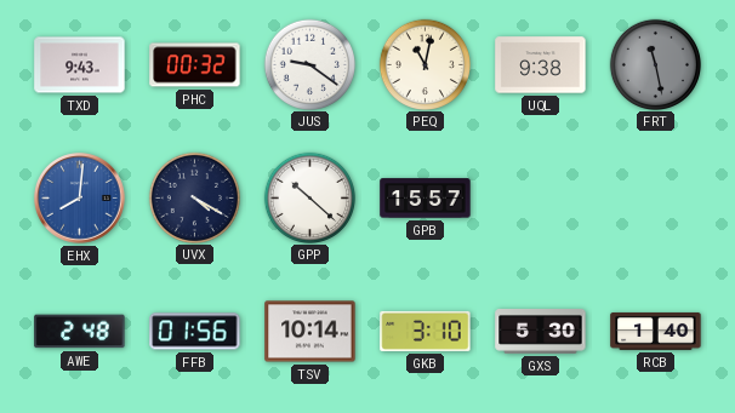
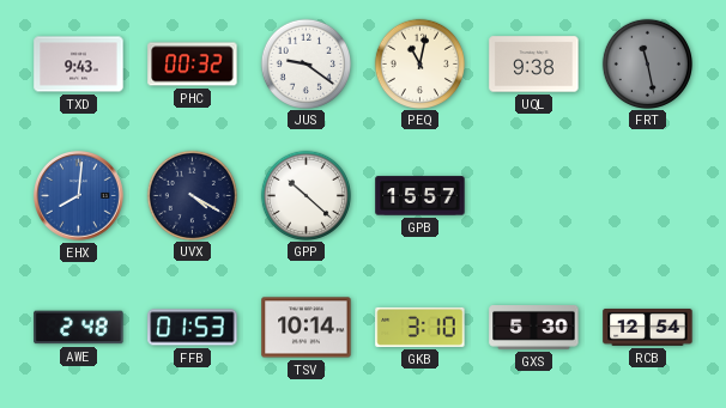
FFB: 01:56 -> 01:53
RCB: 1:40 -> 12:54
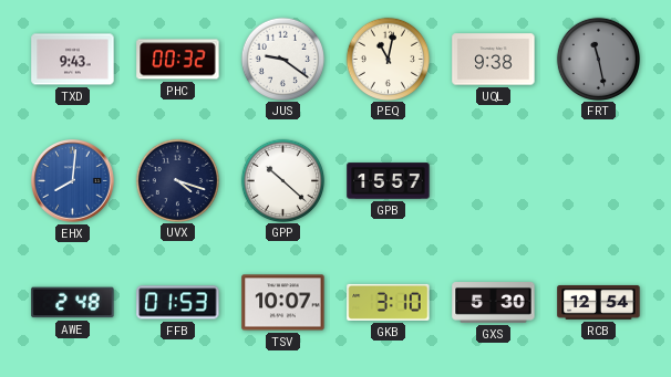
UVX: 4:20 -> 4:18
TSV: 10:14 -> 10:07
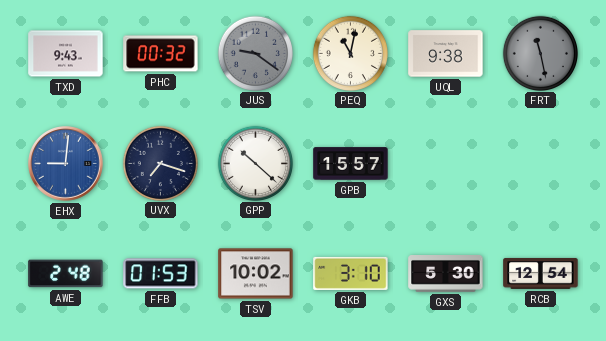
JUS dial: white -> grey
EHX: 8:01 -> 9:01
UVX: 4:18 -> 7:18
TSV: 10:07 -> 10:02
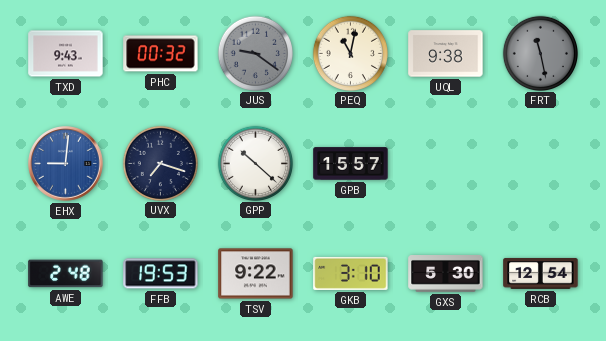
FFB: 01:53 -> 19:53
TSV: 10:02 -> 9:22
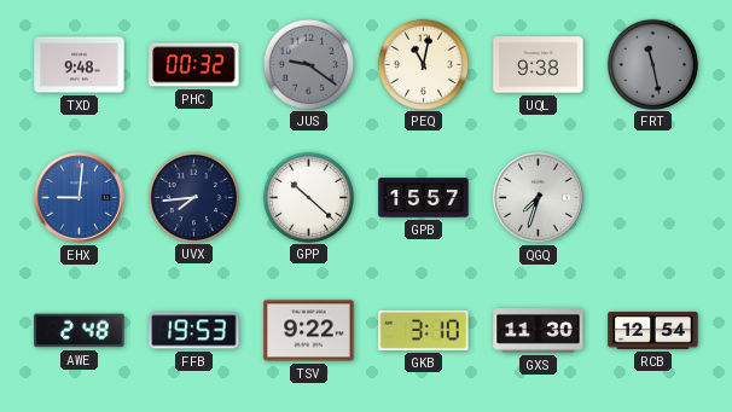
TXD: 9:43 -> 9:48
UVX: 7:18 -> 7:44
QGQ: none -> 7:33
GXS: 5:30 -> 11:30
